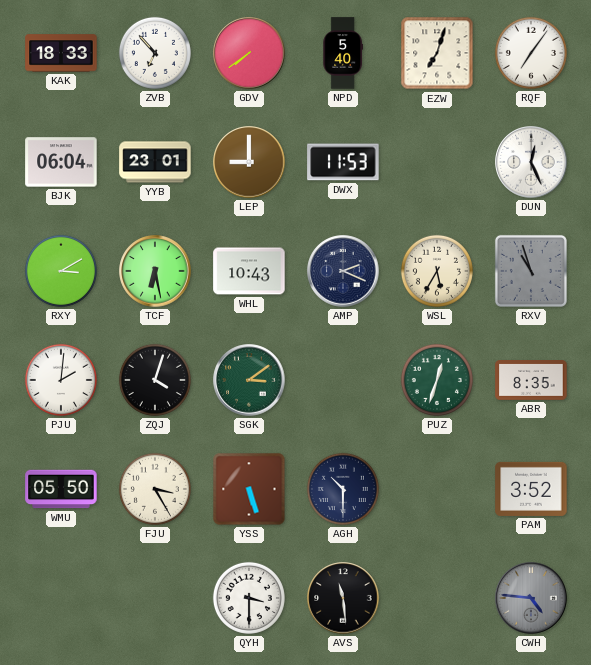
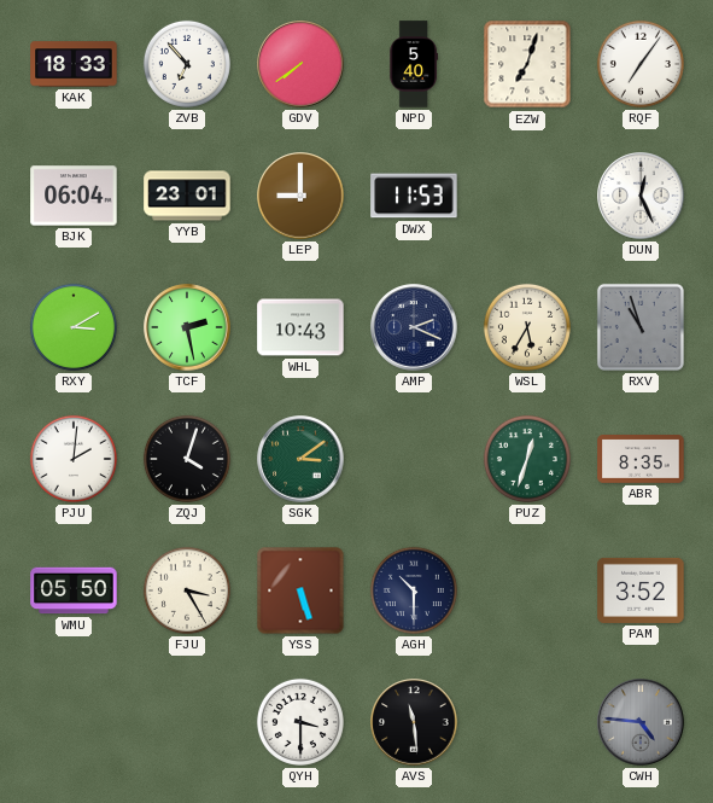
TCF: 6:28 -> 2:28
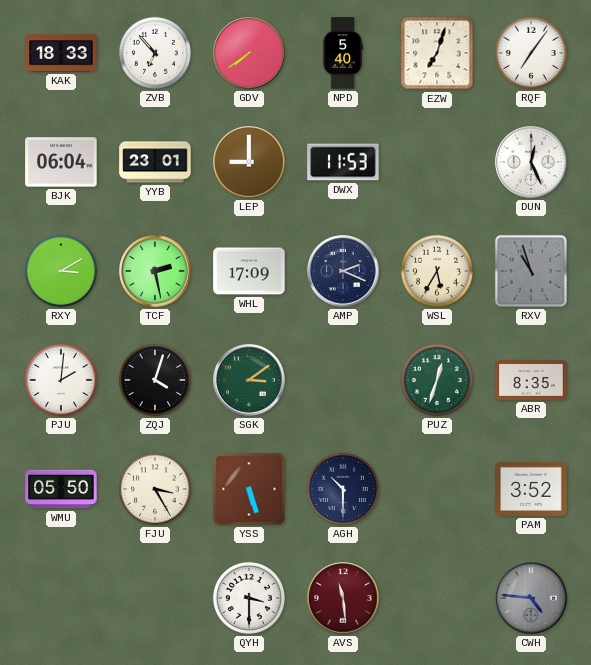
WHL: 10:43 -> 17:09
AVS dial: black -> burgundy
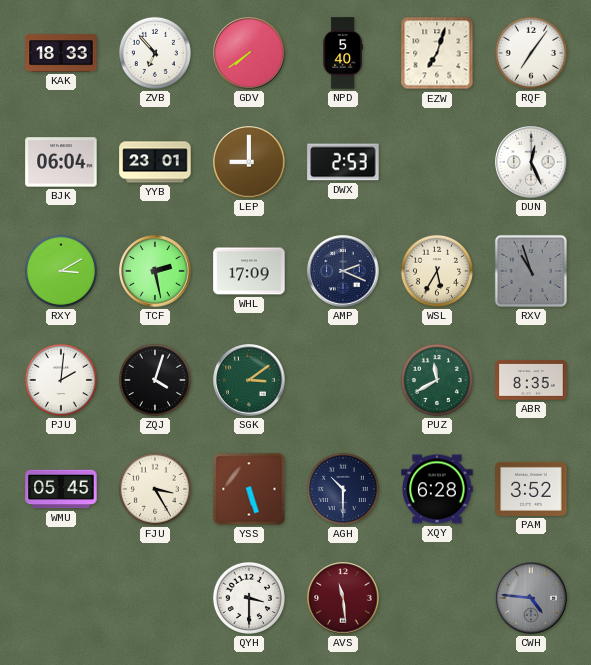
DWX: 11:53 -> 2:53
PUZ: 12:33 -> 11:40
WMU: 05:50 -> 05:45
XQY: none -> 6:28
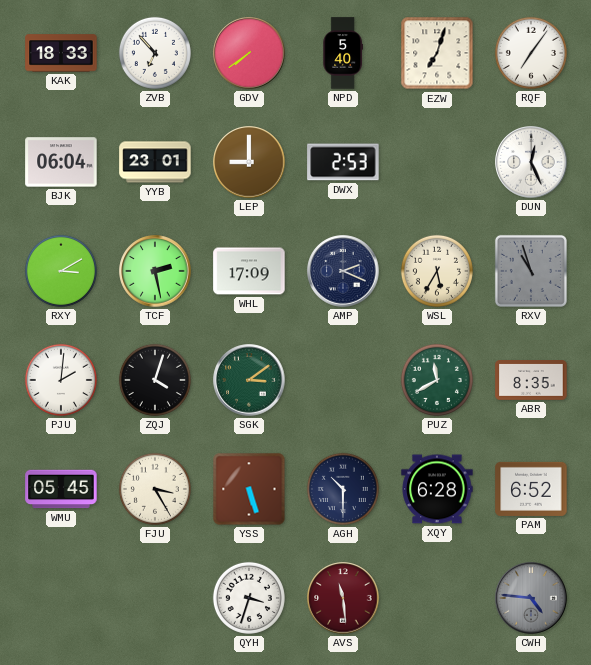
PAM: 3:52 -> 6:52
QYH: 3:30 -> 3:33
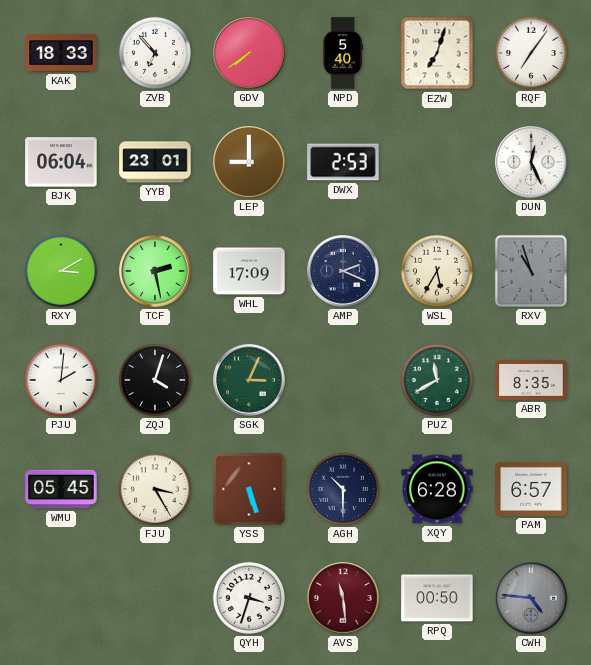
SGK: 3:09 -> 3:04
PAM: 6:52 -> 6:57
RPQ: none -> 00:50
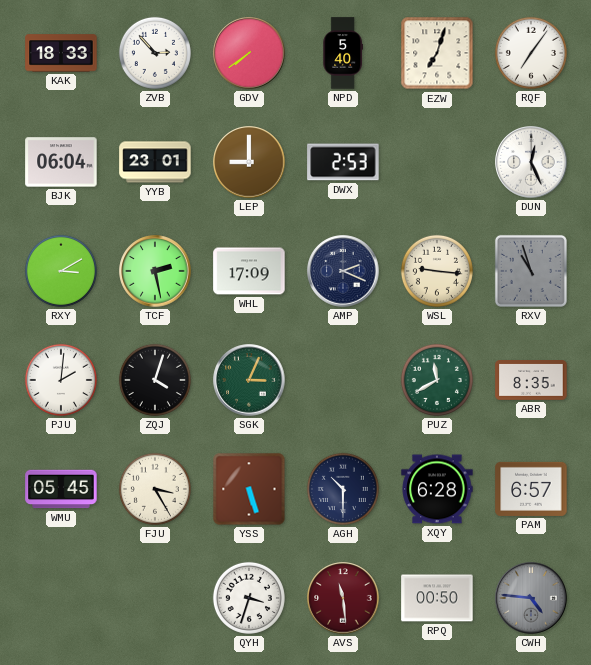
ZVB: 6:53 -> 2:53
WSL: 5:35 -> 9:16
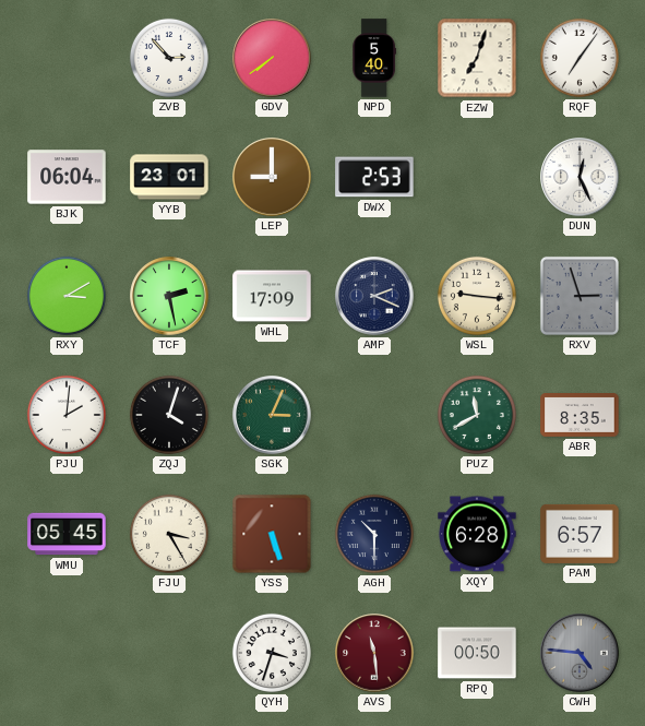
KAK: 18:33 -> none
RXV: 10:57 -> 2:57
